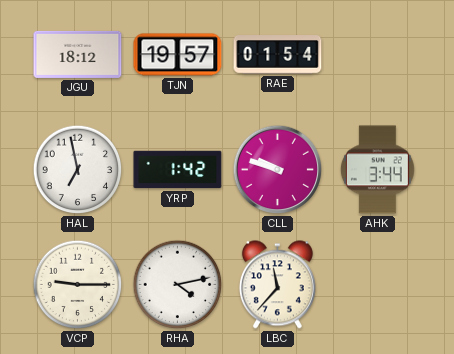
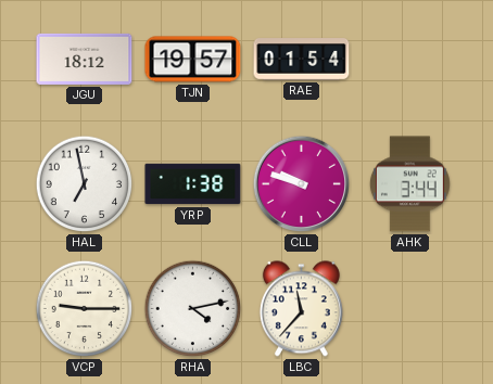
YRP: 1:42 -> 1:38
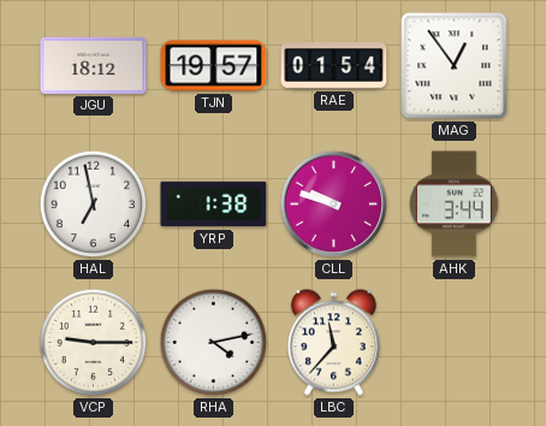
MAG: none -> 12:54
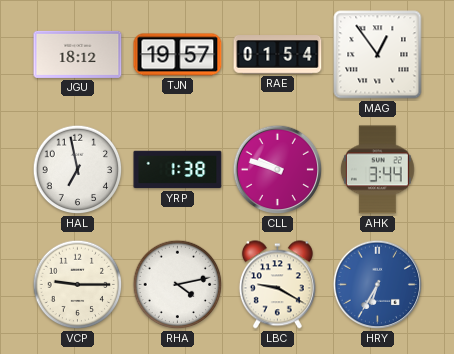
LBC: 11:37 -> 9:20
HRY: none -> 6:35
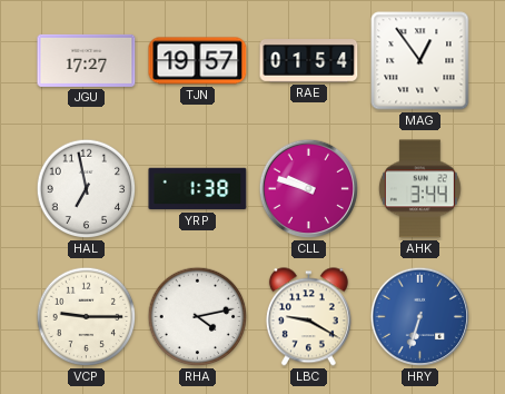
JGU: 18:12 -> 17:27
HRY: 6:35 -> 6:33
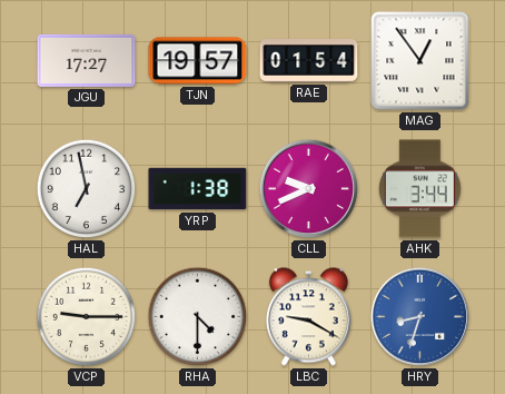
CLL: 9:48 -> 9:41
RHA: 4:13 -> 4:30
HRY: 6:33 -> 8:33
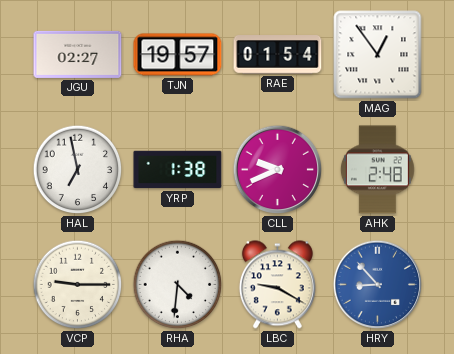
JGU: 17:27 -> 02:27
AHK: 3:44 -> 2:48
RHA: 4:30 -> 4:31
HRY: 8:33 -> 8:53
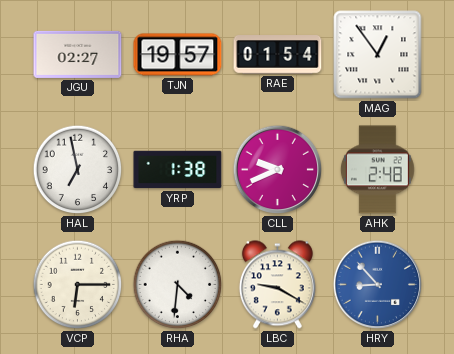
VCP: 9:15 -> 6:15
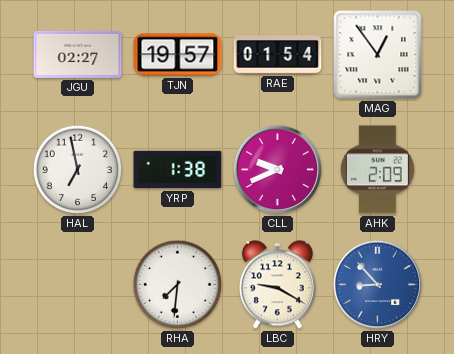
AHK: 2:48 -> 2:09
VCP: 6:15 -> none
RHA: 4:31 -> 7:31
